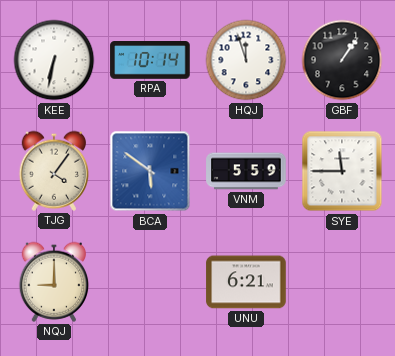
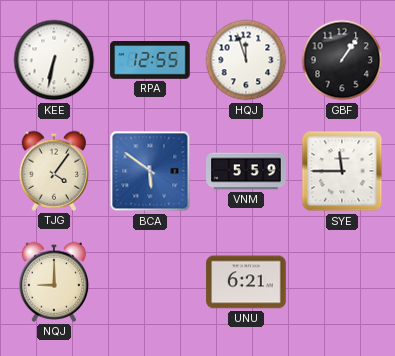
RPA: 10:14 -> 12:55
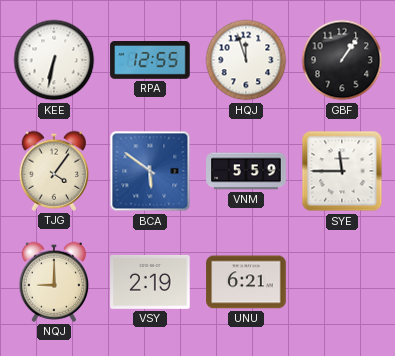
VSY: none -> 2:19
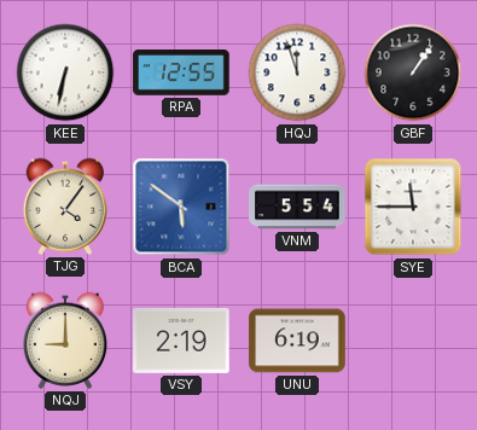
VNM: 5:59 -> 5:54
UNU: 6:21 -> 6:19
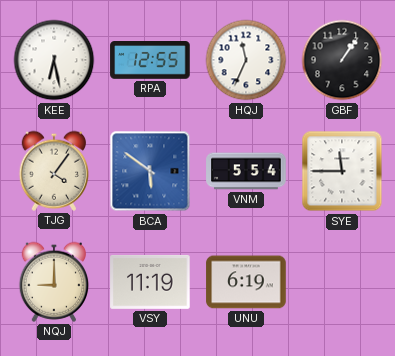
KEE: 6:32 -> 6:28
HQJ: 11:57 -> 11:34
VSY: 2:19 -> 11:19
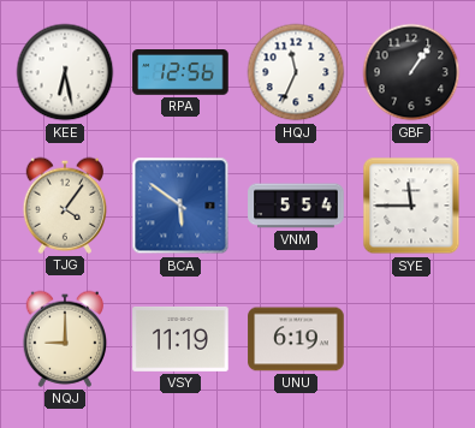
RPA: 12:55 -> 12:56
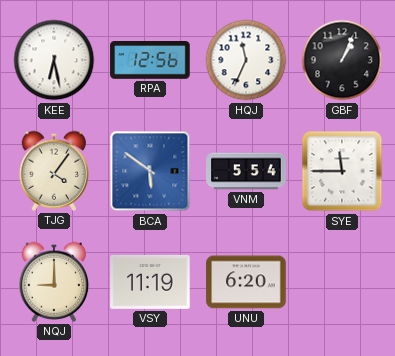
GBF: 1:06 -> 1:04
UNU: 6:19 -> 6:20
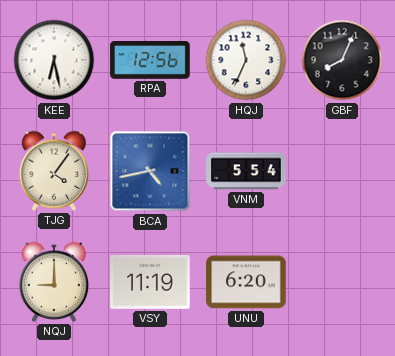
GBF: 1:04 -> 8:04
BCA: 5:51 -> 4:43
SYE: 11:45 -> none
